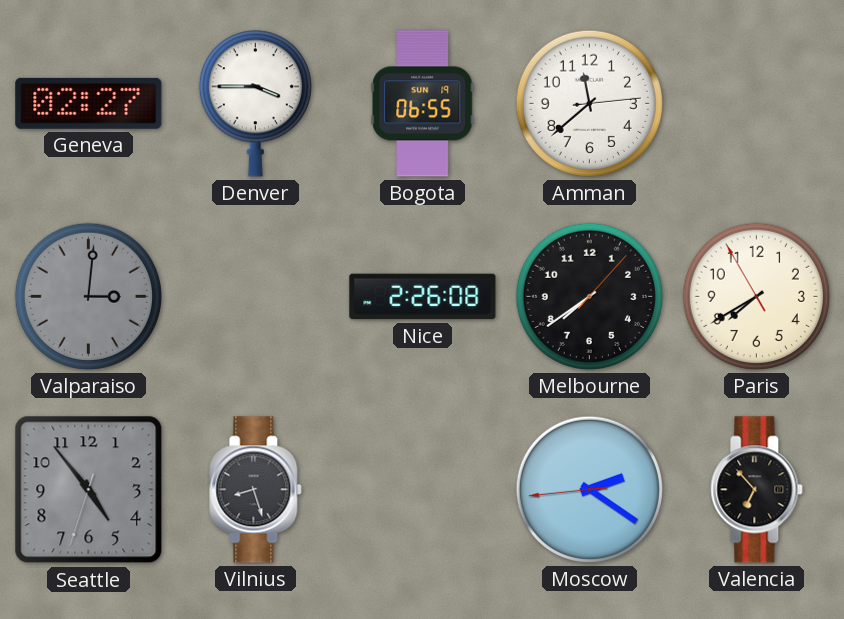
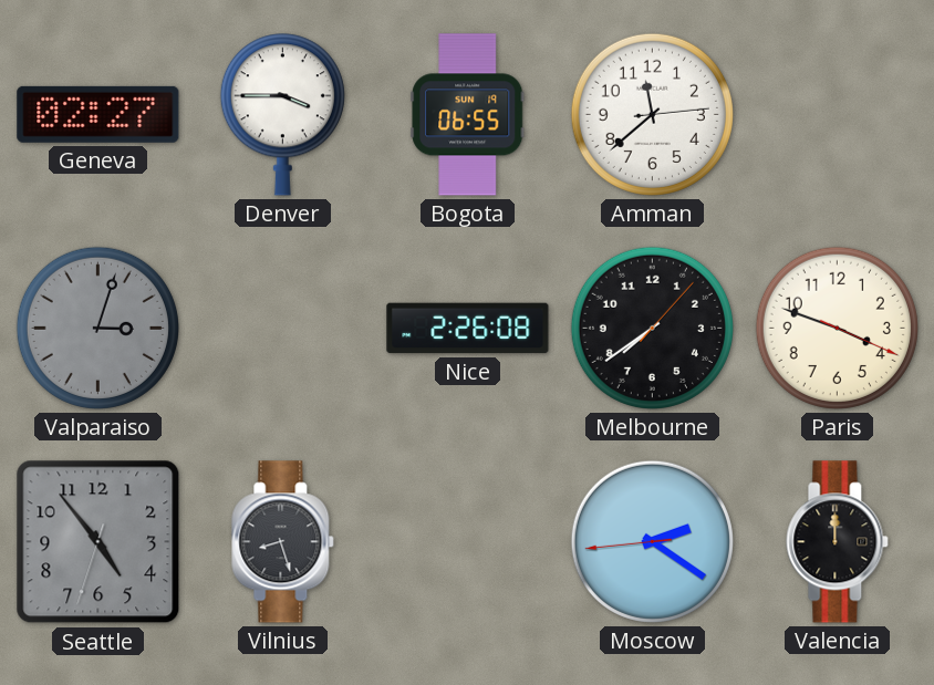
Valparaiso: 3:01 -> 3:03
Paris: 7:39 -> 3:48
Valencia: 6:53 -> 12:00
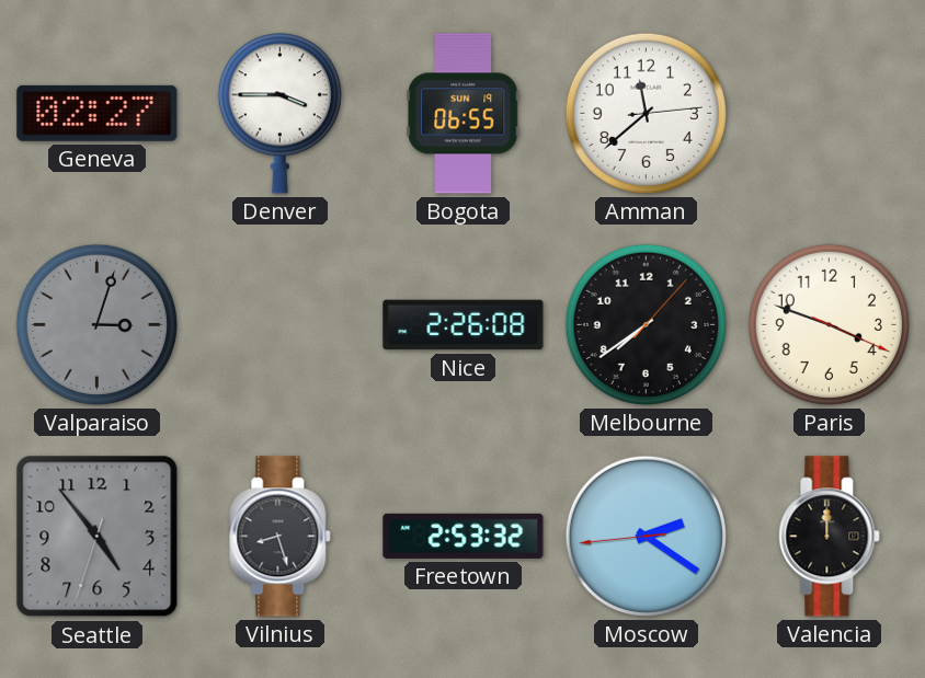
Freetown: none -> 2:53
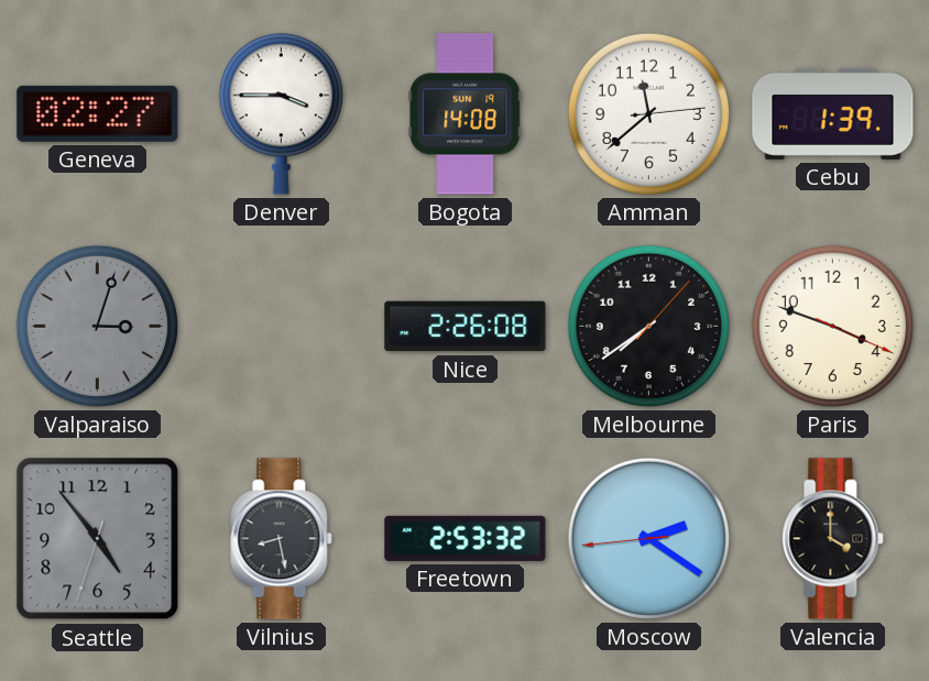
Bogota: 06:55 -> 14:08
Cebu: none -> 1:39
Vilnius: 8:27 -> 8:28
Valencia: 12:00 -> 4:00
